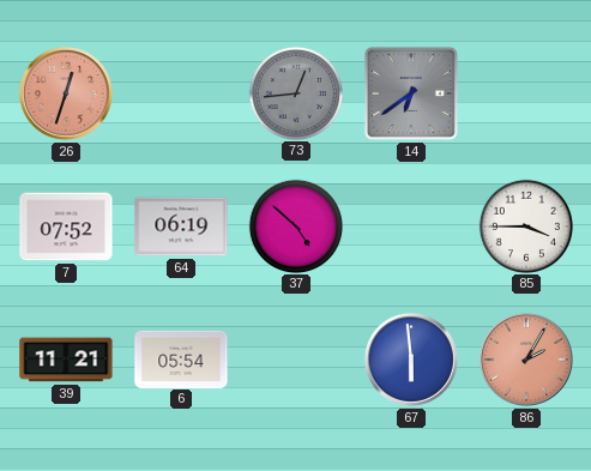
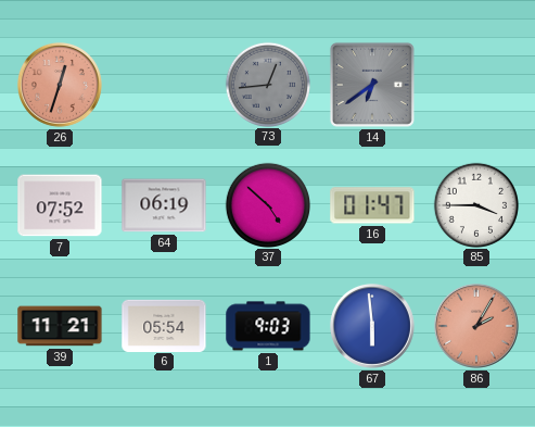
16: none -> 01:47
1: none -> 9:03
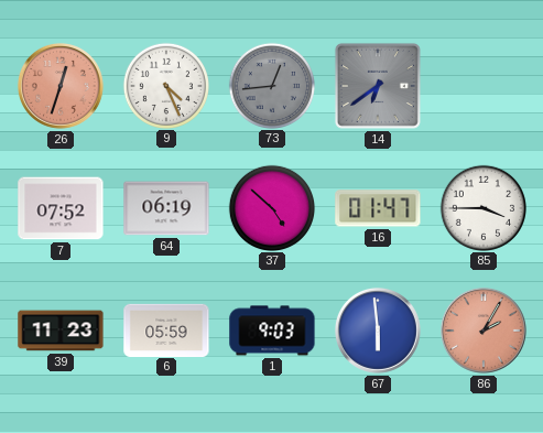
9: none -> 4:26
39: 11:21 -> 11:23
6: 05:54 -> 05:59
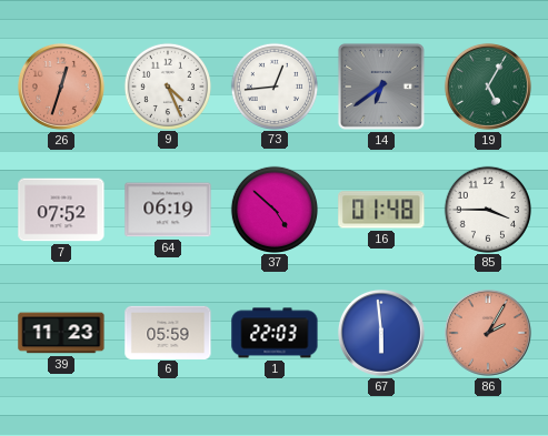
73 dial: grey -> white
19: none -> 5:05
16: 01:47 -> 01:48
1: 9:03 -> 22:03
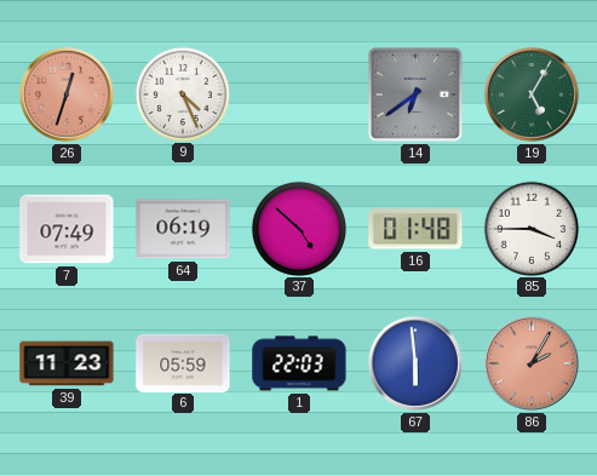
73: 12:44 -> none
7: 07:52 -> 07:49
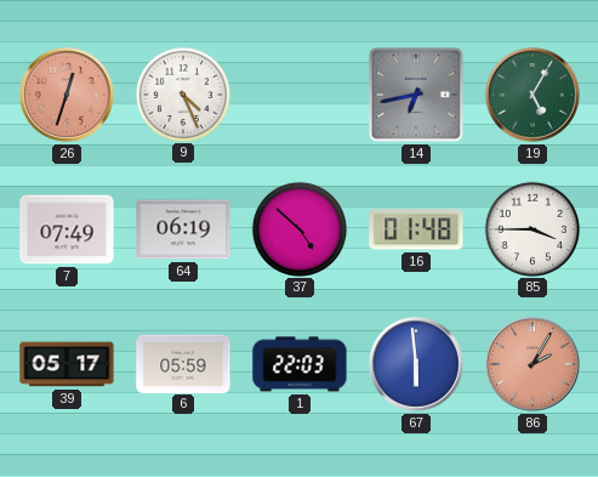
14: 6:39 -> 6:43
39: 11:23 -> 05:17
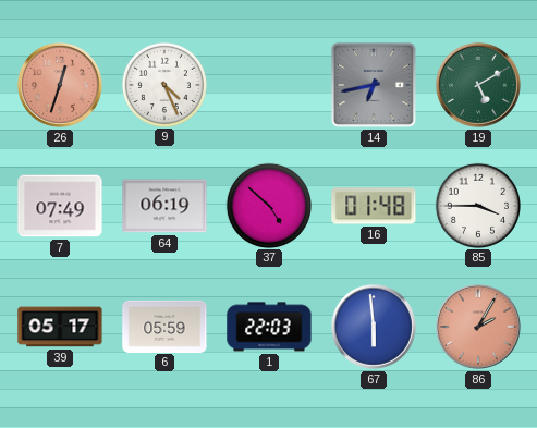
19: 5:05 -> 5:10
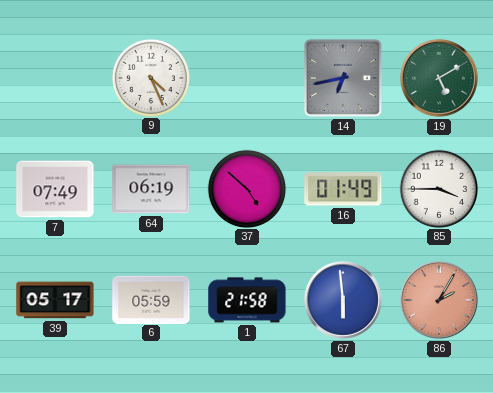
26: 12:33 -> none
16: 01:48 -> 01:49
1: 22:03 -> 21:58
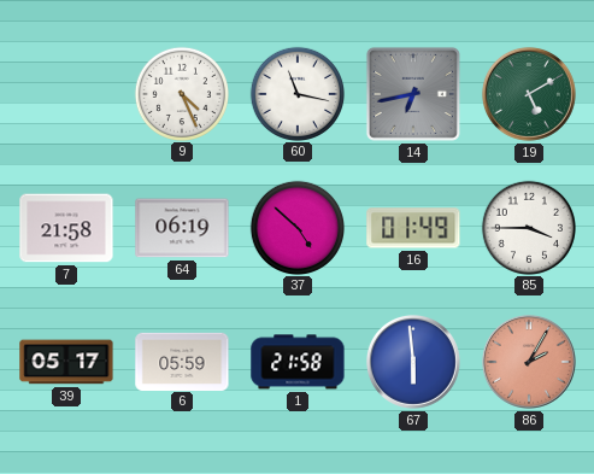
60: none -> 11:17
7: 07:49 -> 21:58
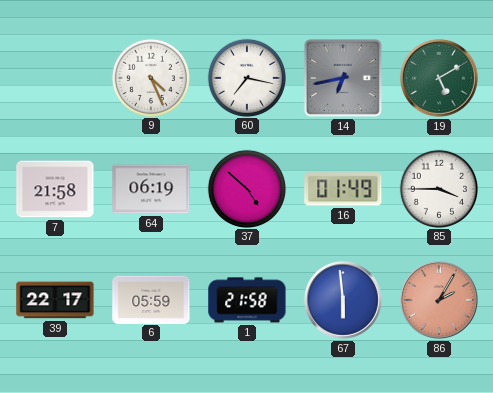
60: 11:17 -> 7:17
39: 05:17 -> 22:17
